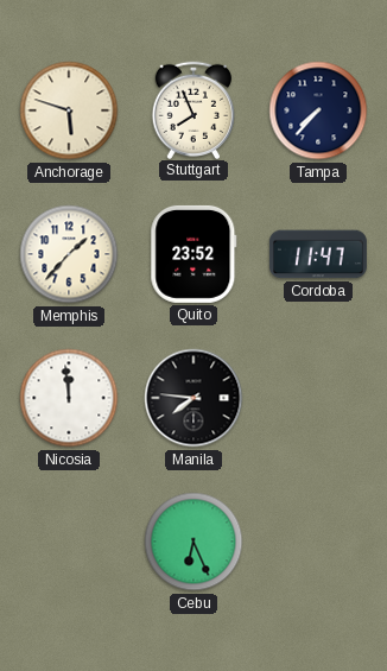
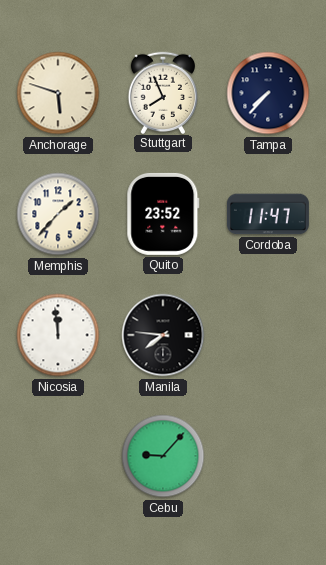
Cebu: 6:26 -> 9:07
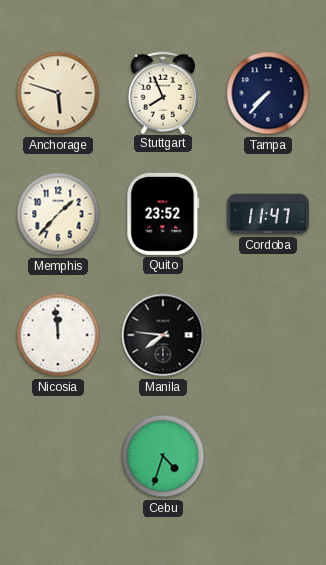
Cebu: 9:07 -> 4:33
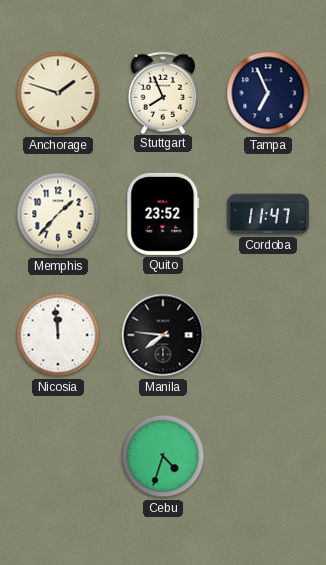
Anchorage: 5:48 -> 1:48
Tampa: 7:37 -> 6:56
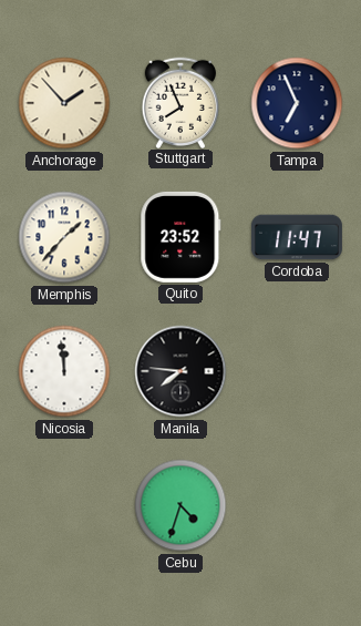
Anchorage: 1:48 -> 1:53
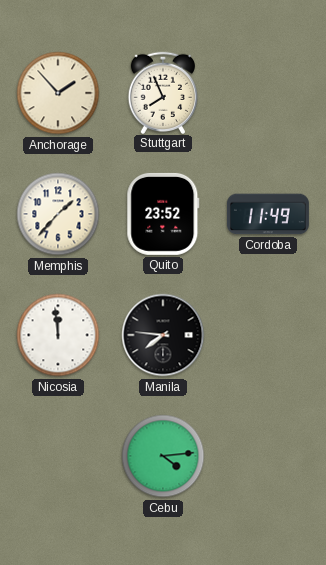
Tampa: 6:56 -> none
Cordoba: 11:47 -> 11:49
Cebu: 4:33 -> 4:14
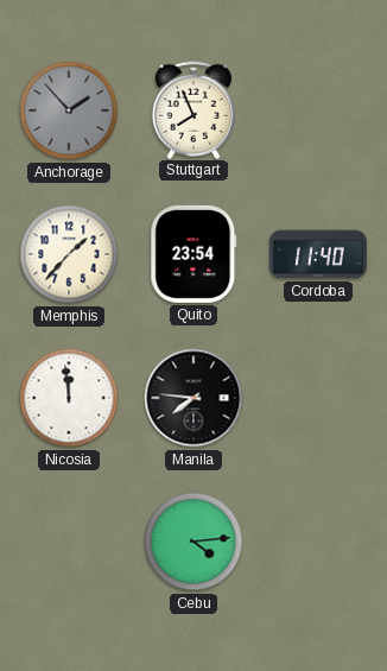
Anchorage dial: cream -> grey
Quito: 23:52 -> 23:54
Cordoba: 11:49 -> 11:40
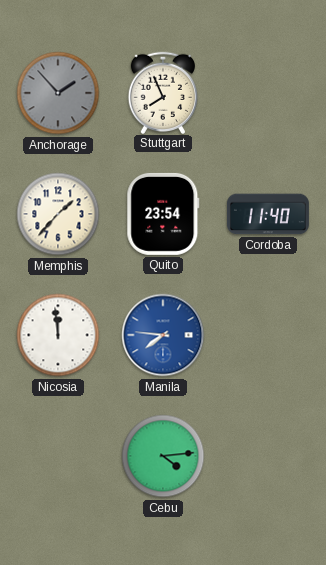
Manila dial: black -> blue
